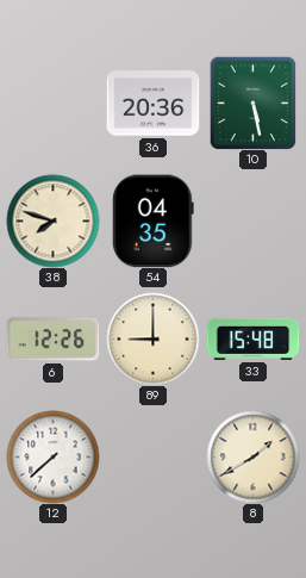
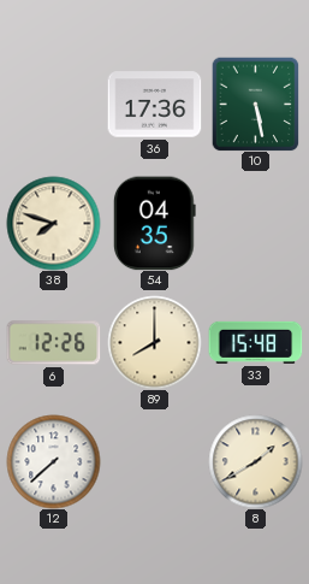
36: 20:36 -> 17:36
89: 9:00 -> 8:00
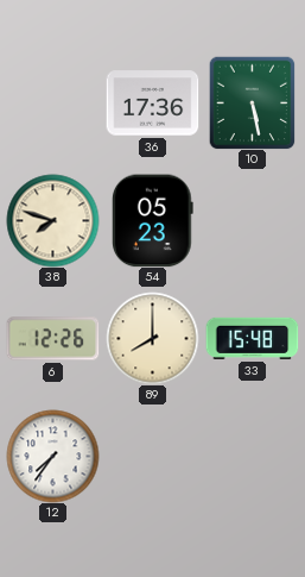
54: 04:35 -> 05:23
12: 7:38 -> 7:36
8: 1:40 -> none
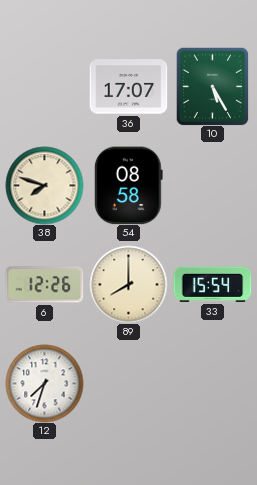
36: 17:36 -> 17:07
10: 5:28 -> 5:25
54: 05:23 -> 08:58
33: 15:48 -> 15:54
12: 7:36 -> 7:33
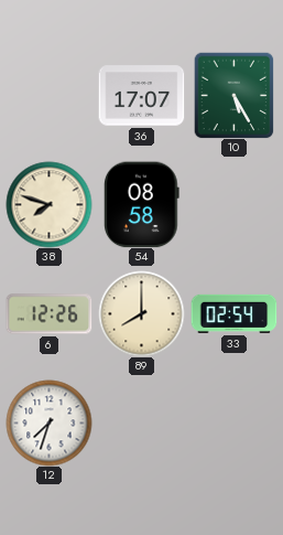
33: 15:54 -> 02:54
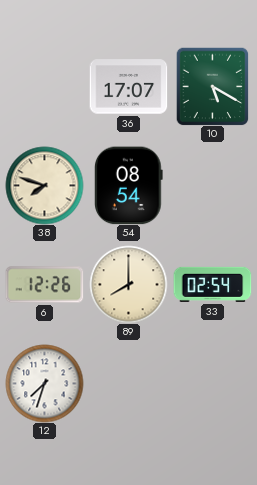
10: 5:25 -> 5:20
54: 08:58 -> 08:54
